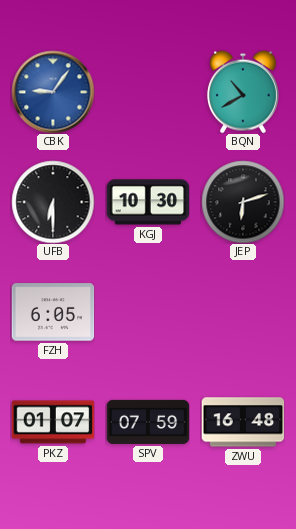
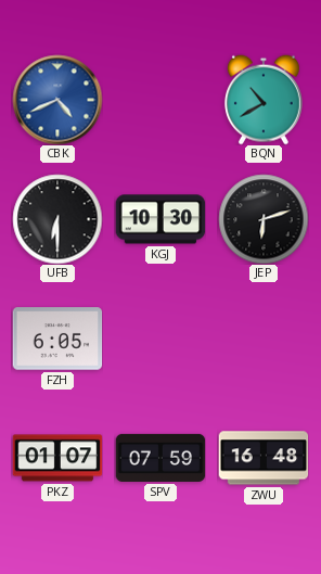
CBK: 9:06 -> 4:41
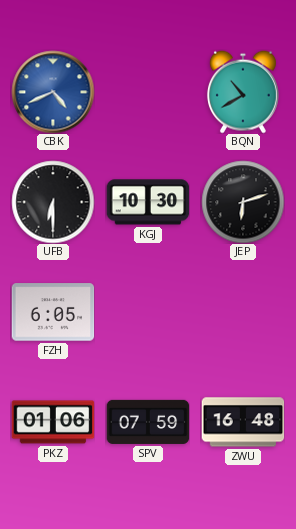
PKZ: 01:07 -> 01:06
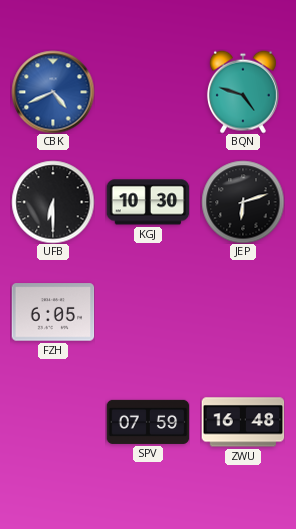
BQN: 10:40 -> 4:48
PKZ: 01:06 -> none
